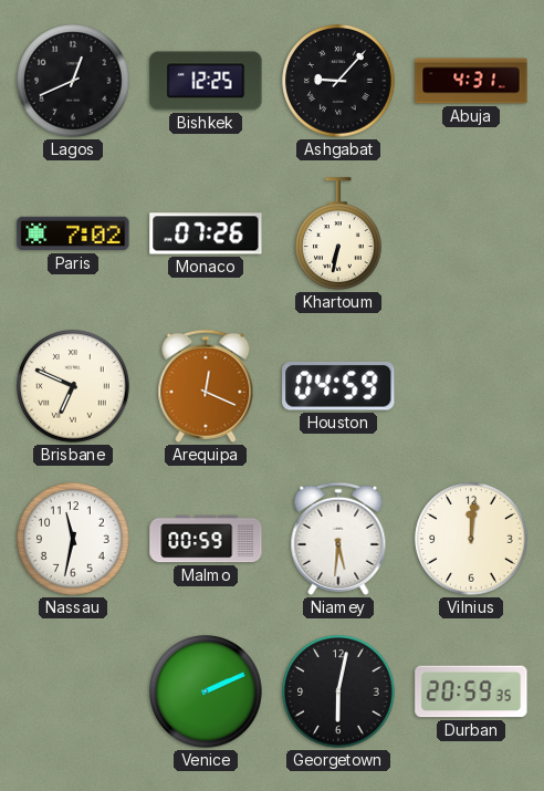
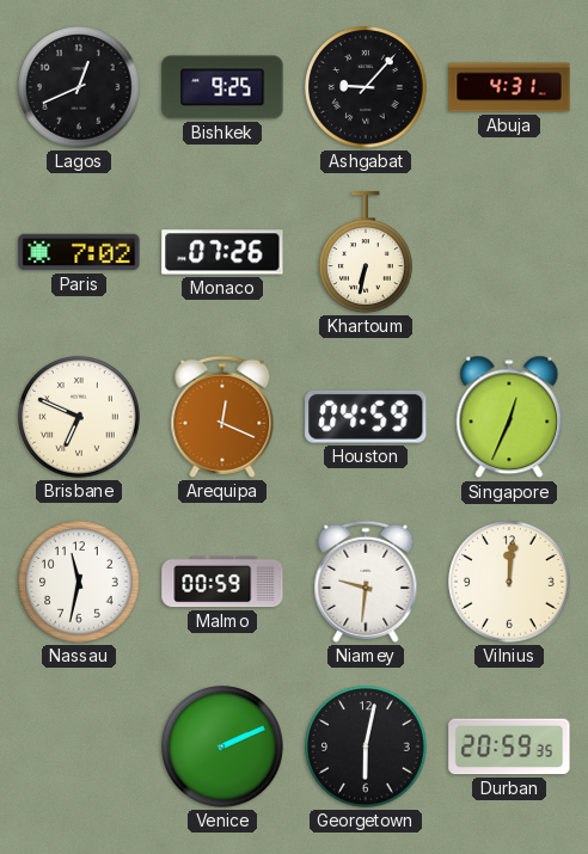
Bishkek: 12:25 -> 9:25
Singapore: none -> 12:34
Niamey: 5:31 -> 9:31
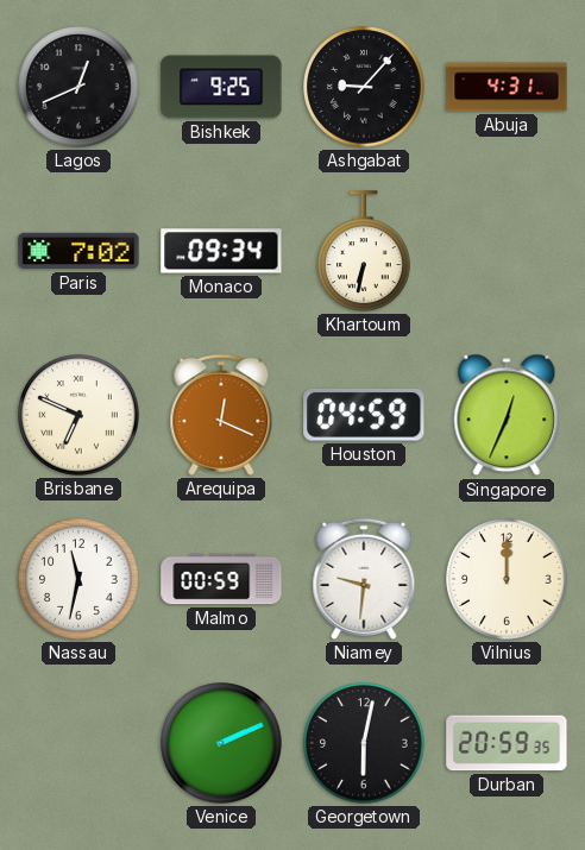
Monaco: 07:26 -> 09:34
Vilnius: 12:01 -> 12:00
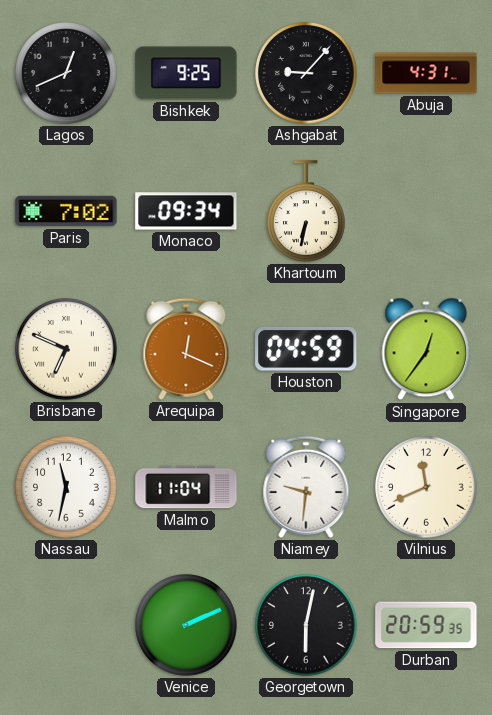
Singapore: 12:34 -> 12:36
Malmo: 00:59 -> 11:04
Vilnius: 12:00 -> 11:41
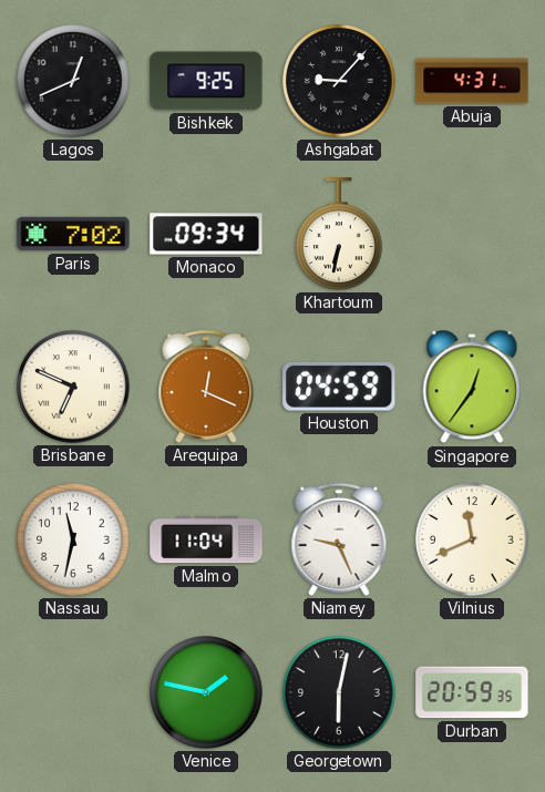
Niamey: 9:31 -> 9:26
Venice: 2:11 -> 1:47
